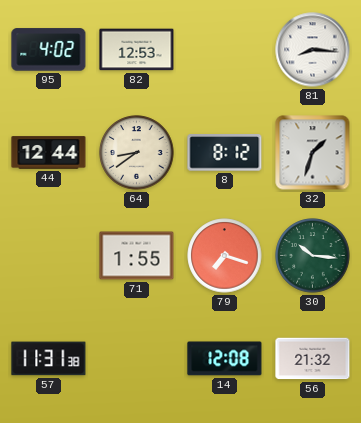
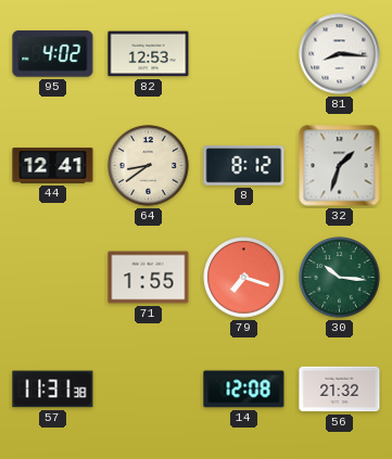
44: 12:44 -> 12:41
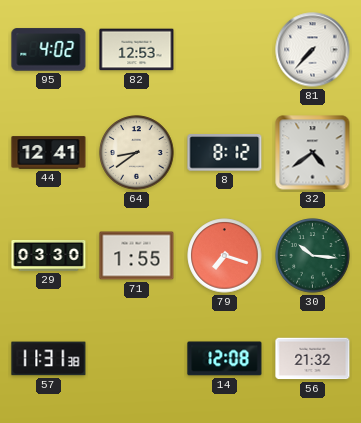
81: 8:16 -> 7:37
32: 1:33 -> 4:39
29: none -> 03:30
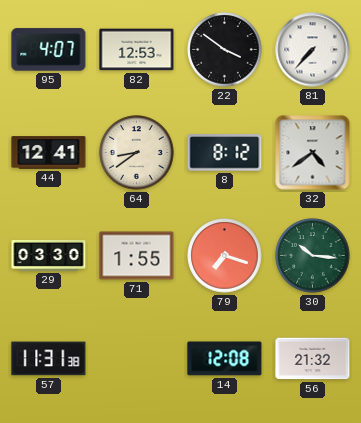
95: 4:02 -> 4:07
22: none -> 3:51
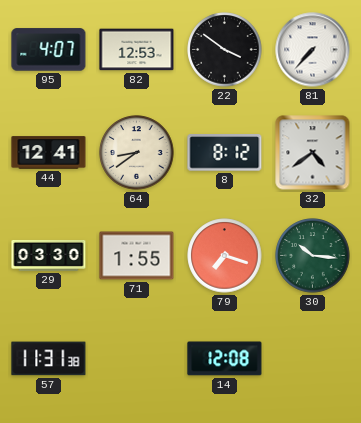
56: 21:32 -> none
